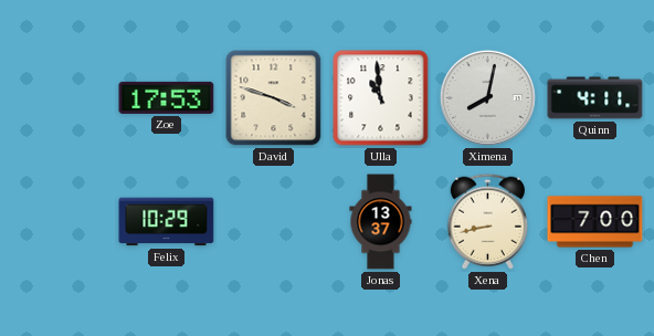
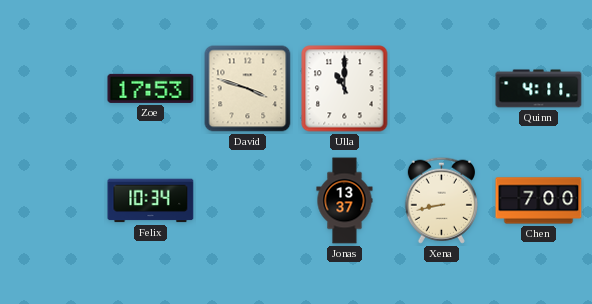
Ulla: 10:59 -> 11:00
Ximena: 8:02 -> none
Felix: 10:29 -> 10:34
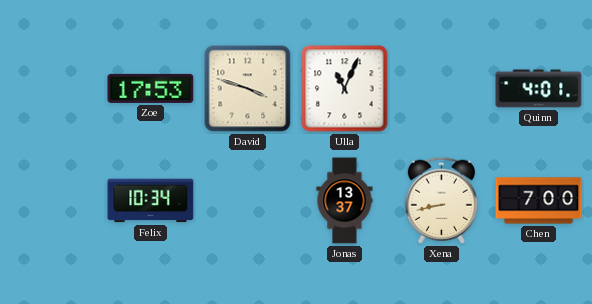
Ulla: 11:00 -> 11:04
Quinn: 4:11 -> 4:01
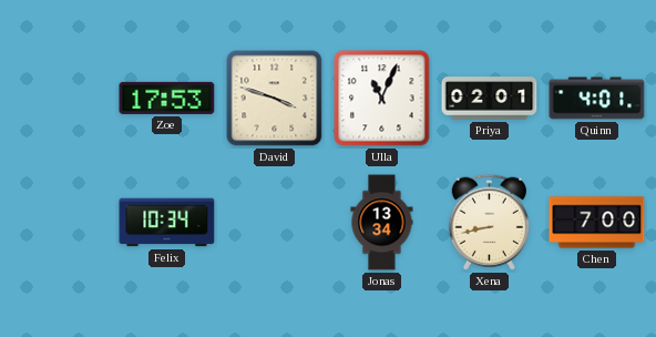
Priya: none -> 02:01
Jonas: 13:37 -> 13:34
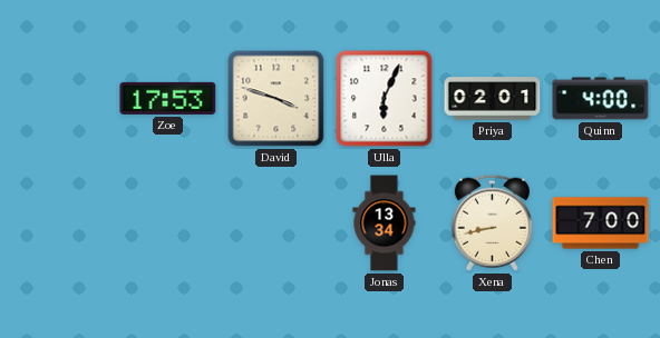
Ulla: 11:04 -> 6:04
Quinn: 4:01 -> 4:00
Felix: 10:34 -> none
